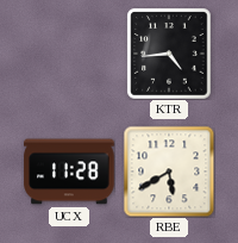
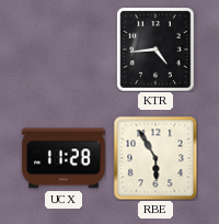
RBE: 5:40 -> 5:55
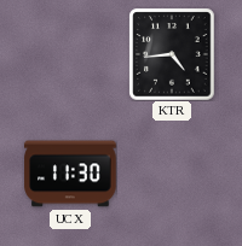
UCX: 11:28 -> 11:30
RBE: 5:55 -> none
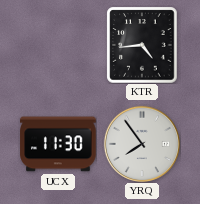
YRQ: none -> 7:54
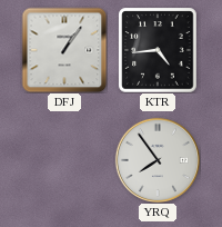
DFJ: none -> 1:06
UCX: 11:30 -> none
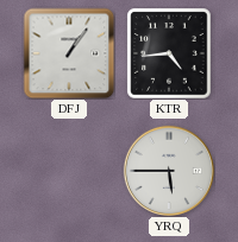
YRQ: 7:54 -> 5:45
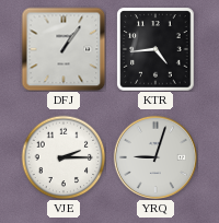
VJE: none -> 2:15
YRQ: 5:45 -> 9:03
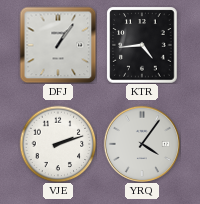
VJE: 2:15 -> 2:12
YRQ: 9:03 -> 4:06
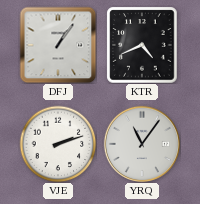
KTR: 4:44 -> 4:41
YRQ: 4:06 -> 11:06
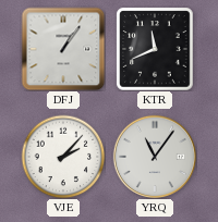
KTR: 4:41 -> 11:41
VJE: 2:12 -> 2:07
